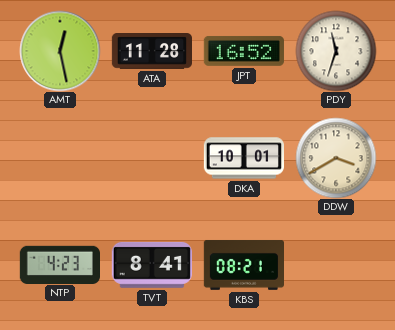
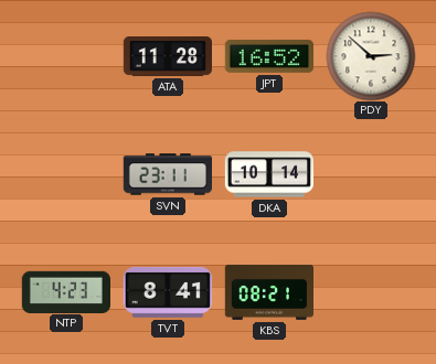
AMT: 12:28 -> none
PDY: 11:33 -> 2:52
SVN: none -> 23:11
DKA: 10:01 -> 10:14
DDW: 3:40 -> none
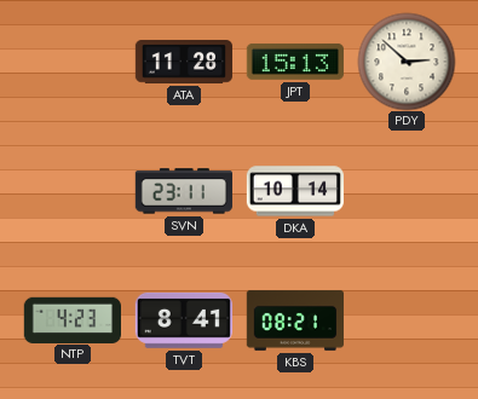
JPT: 16:52 -> 15:13
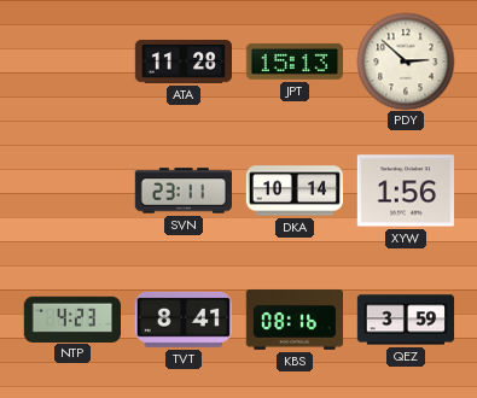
XYW: none -> 1:56
KBS: 08:21 -> 08:16
QEZ: none -> 3:59
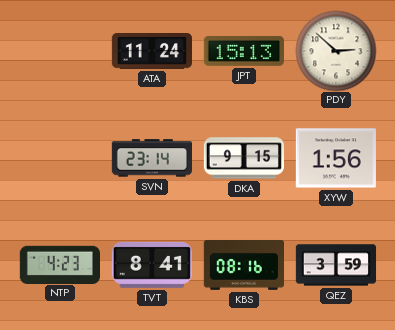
ATA: 11:28 -> 11:24
SVN: 23:11 -> 23:14
DKA: 10:14 -> 9:15
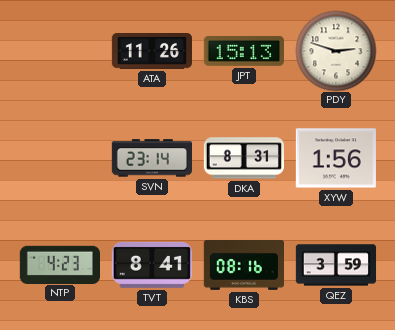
ATA: 11:24 -> 11:26
PDY: 2:52 -> 2:48
DKA: 9:15 -> 8:31
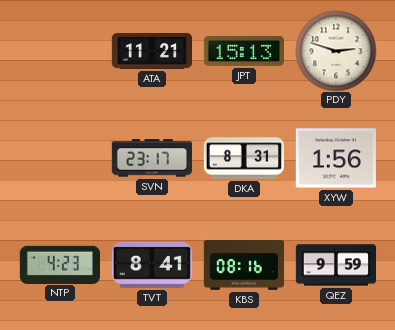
ATA: 11:26 -> 11:21
SVN: 23:14 -> 23:17
QEZ: 3:59 -> 9:59
